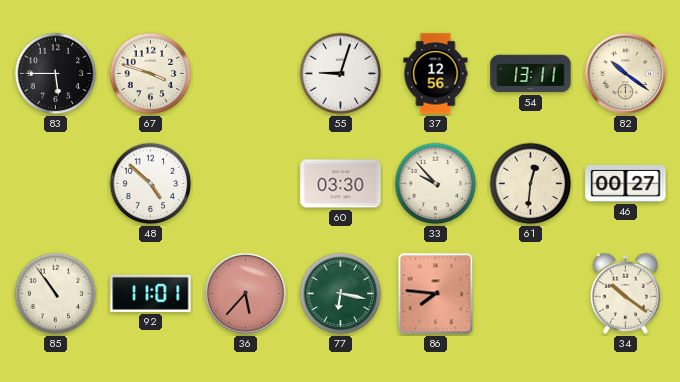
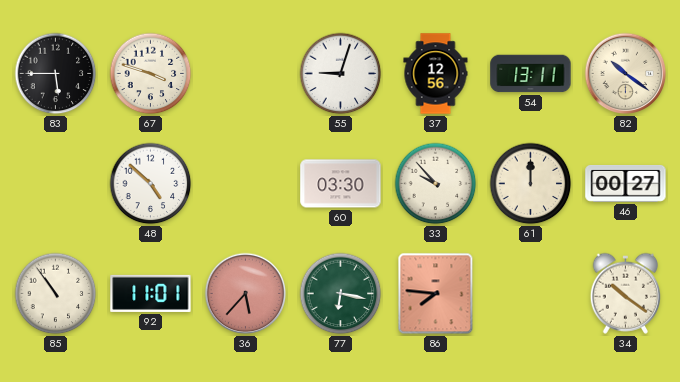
61: 12:31 -> 12:00
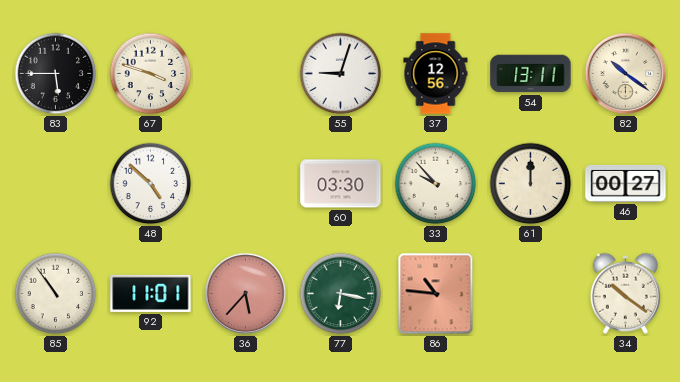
86: 7:46 -> 10:46
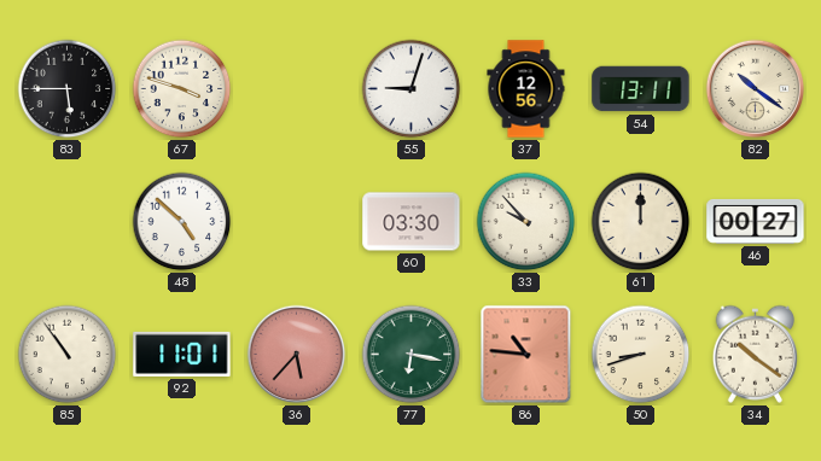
50: none -> 8:42
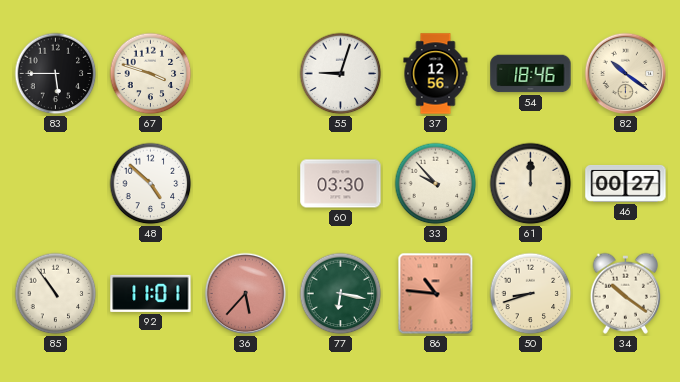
54: 13:11 -> 18:46
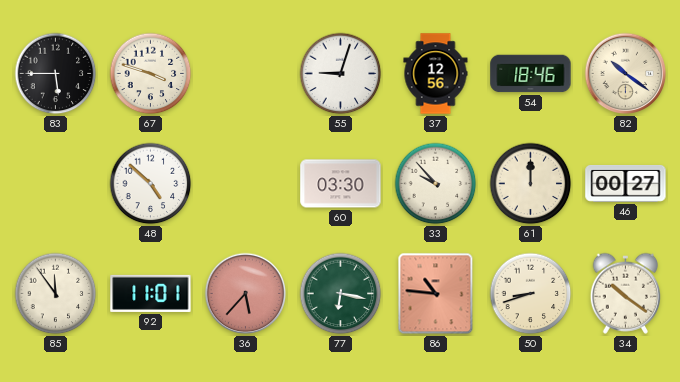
85: 10:54 -> 11:54
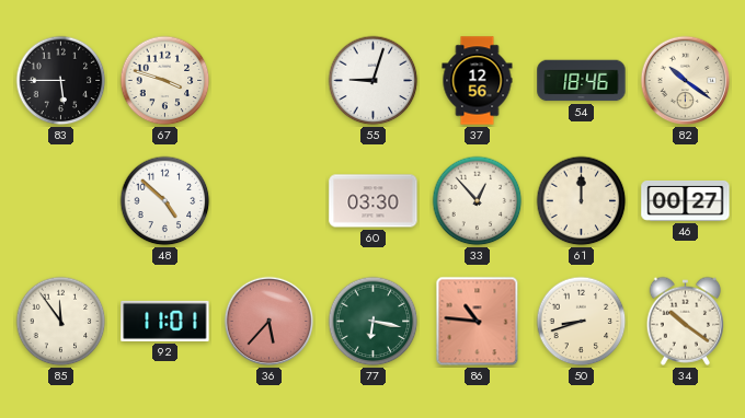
33: 9:53 -> 12:53
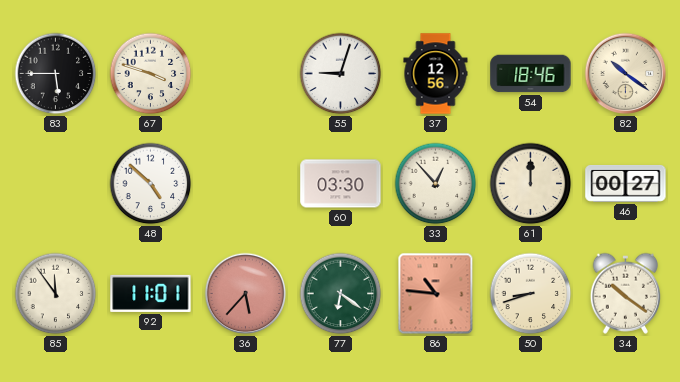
77: 6:17 -> 6:21
